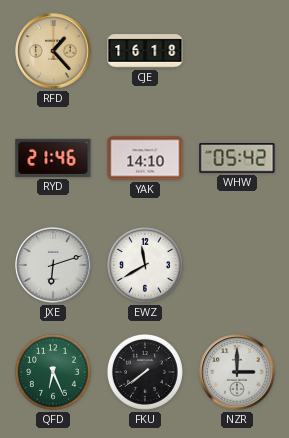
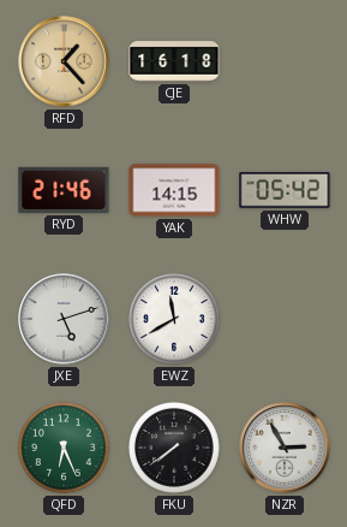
YAK: 14:10 -> 14:15
JXE: 6:12 -> 5:12
NZR: 3:00 -> 2:55
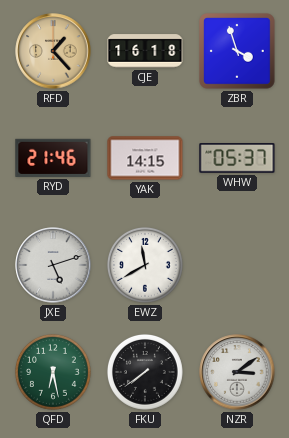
ZBR: none -> 3:57
WHW: 05:42 -> 05:37
QFD: 6:26 -> 6:28
NZR: 2:55 -> 3:09
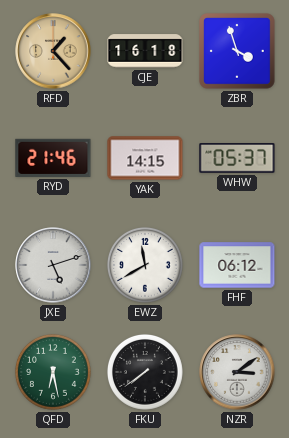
FHF: none -> 06:12
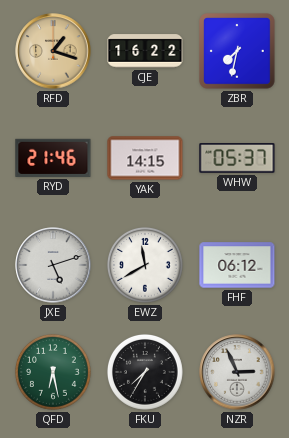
RFD: 1:23 -> 1:18
CJE: 16:18 -> 16:22
ZBR: 3:57 -> 7:32
FKU: 7:39 -> 7:35
NZR: 3:09 -> 2:56
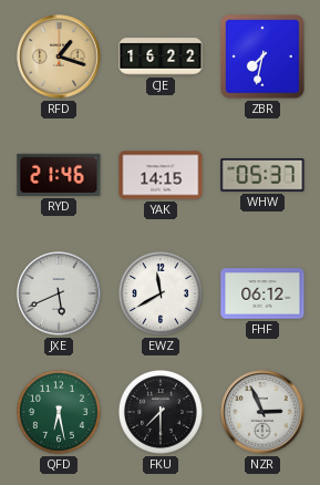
JXE: 5:12 -> 5:41
FKU: 7:35 -> 7:30
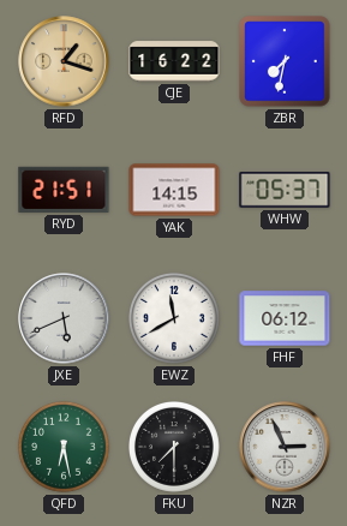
RYD: 21:46 -> 21:51
